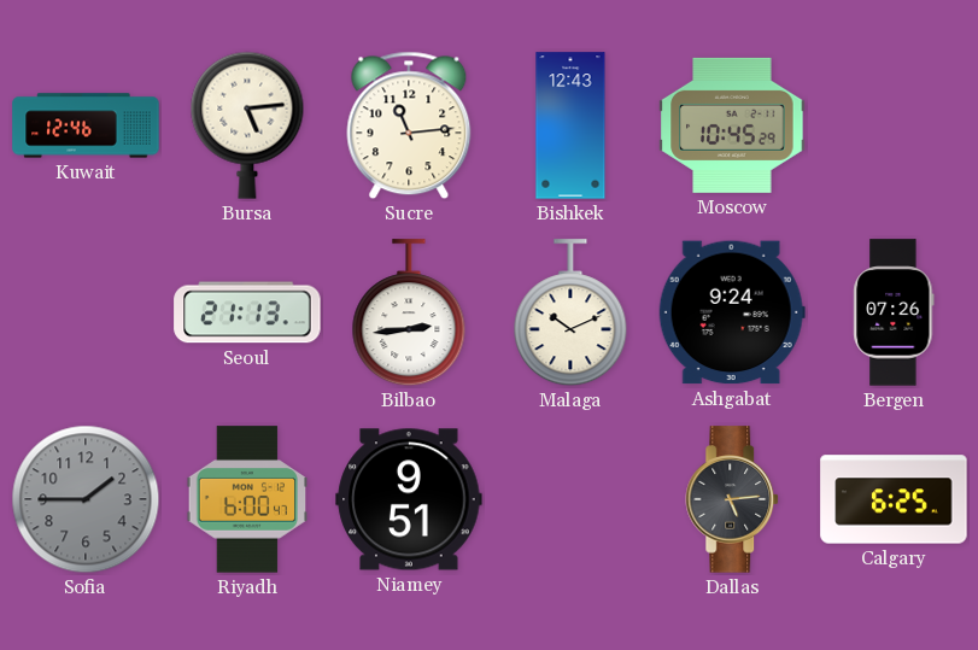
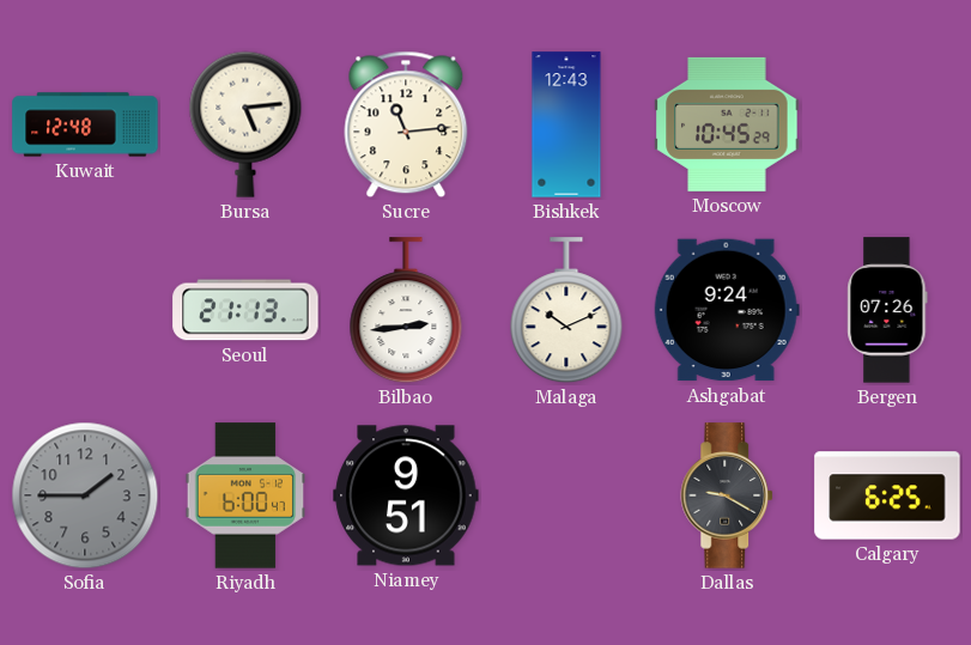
Kuwait: 12:46 -> 12:48
Dallas: 5:14 -> 9:20
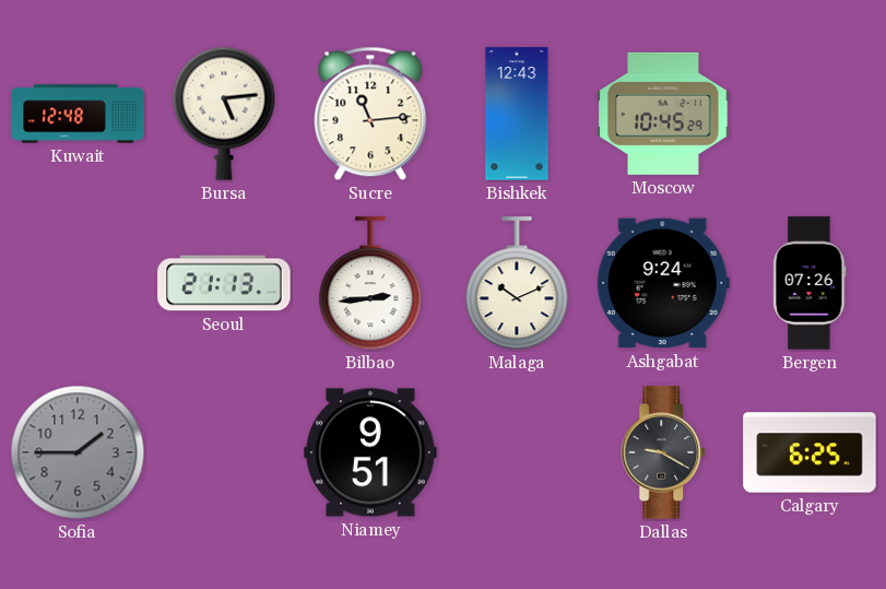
Riyadh: 6:00 -> none
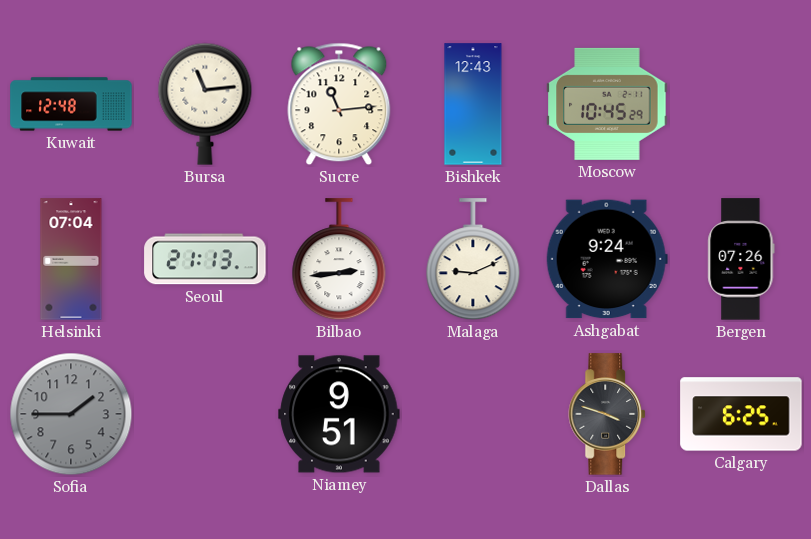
Bursa: 5:14 -> 11:14
Helsinki: none -> 07:04
Malaga: 10:11 -> 9:11
Dallas: 9:20 -> 3:48
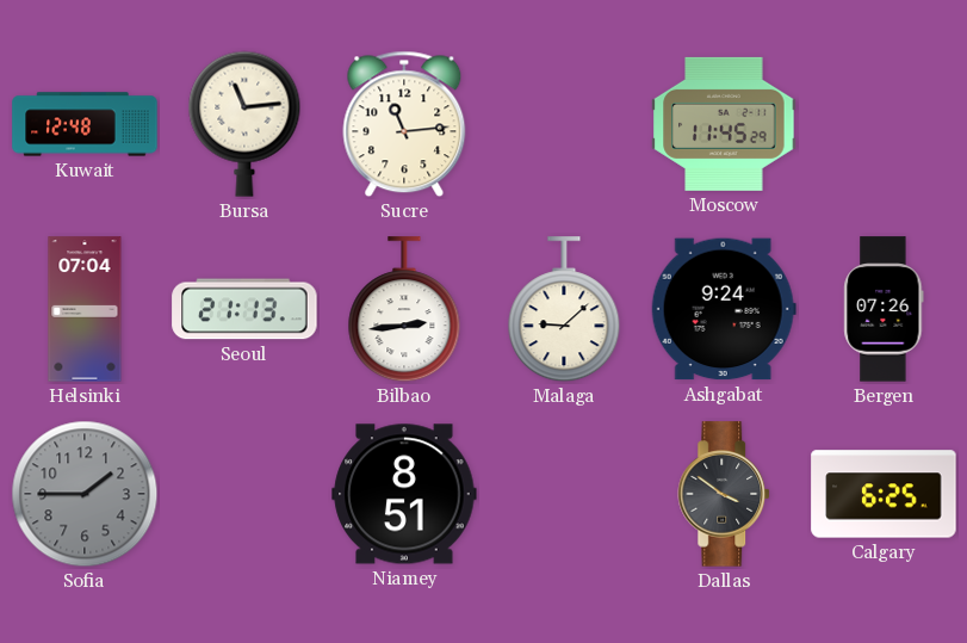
Bishkek: 12:43 -> none
Moscow: 10:45 -> 11:45
Malaga: 9:11 -> 9:08
Niamey: 9:51 -> 8:51
Dallas: 3:48 -> 3:51
